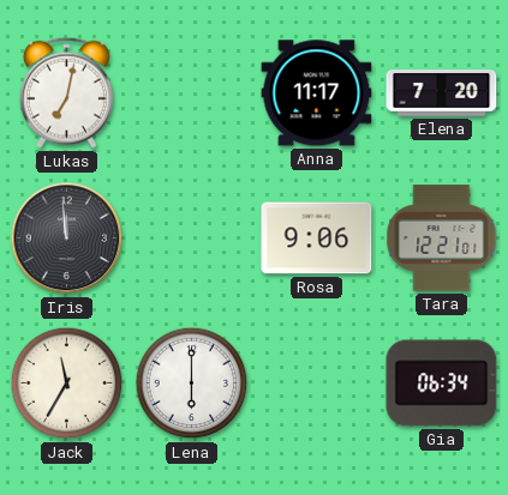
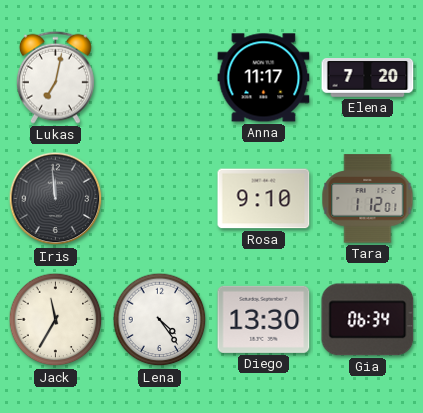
Rosa: 9:06 -> 9:10
Tara: 12:21 -> 1:12
Lena: 6:00 -> 4:24
Diego: none -> 13:30
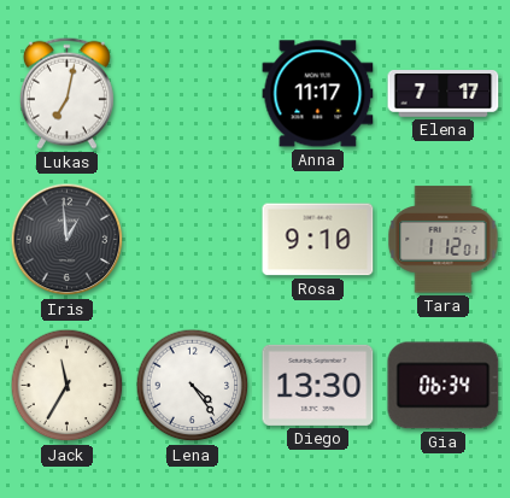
Elena: 7:20 -> 7:17
Iris: 11:59 -> 12:59
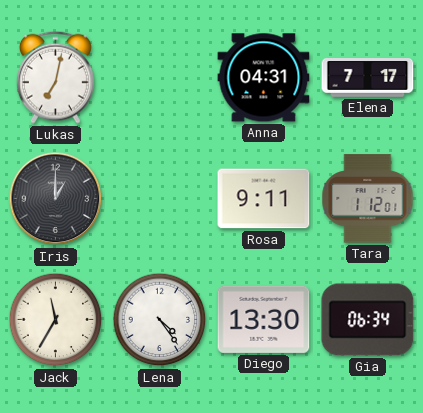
Anna: 11:17 -> 04:31
Iris: 12:59 -> 1:00
Rosa: 9:10 -> 9:11
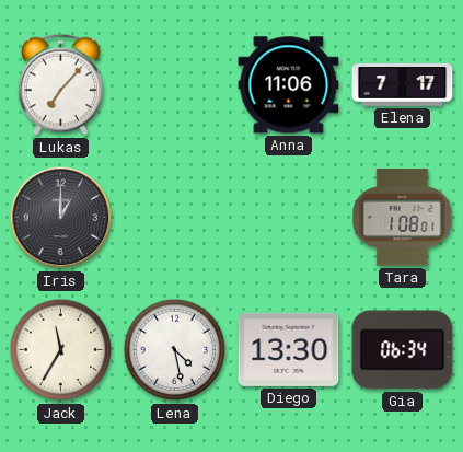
Lukas: 7:02 -> 7:07
Anna: 04:31 -> 11:06
Rosa: 9:11 -> none
Tara: 1:12 -> 1:08
Lena: 4:24 -> 4:28
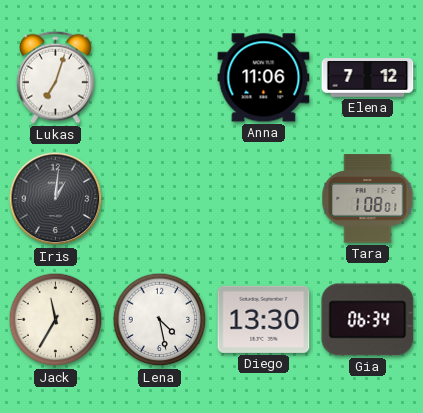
Lukas: 7:07 -> 7:03
Elena: 7:17 -> 7:12
Iris: 1:00 -> 1:01
